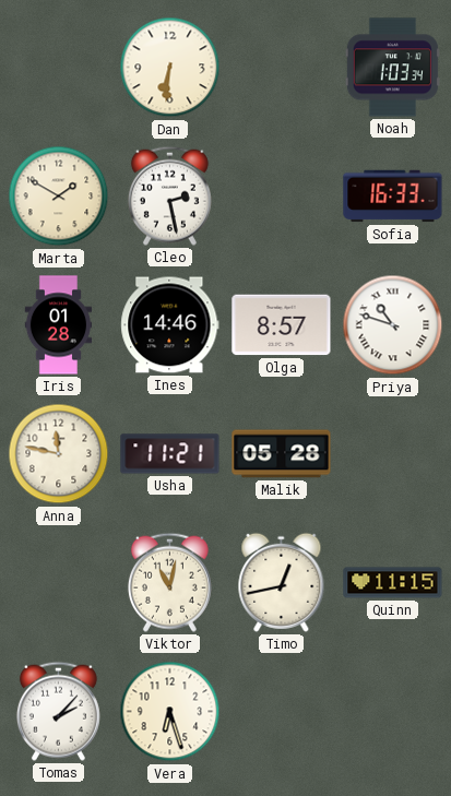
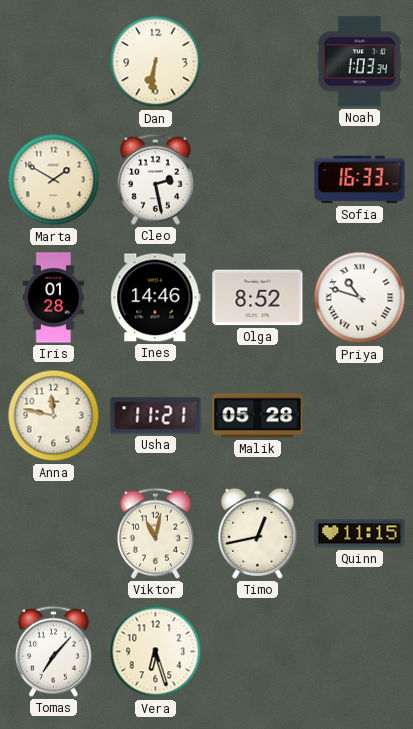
Olga: 8:57 -> 8:52
Tomas: 2:07 -> 7:07
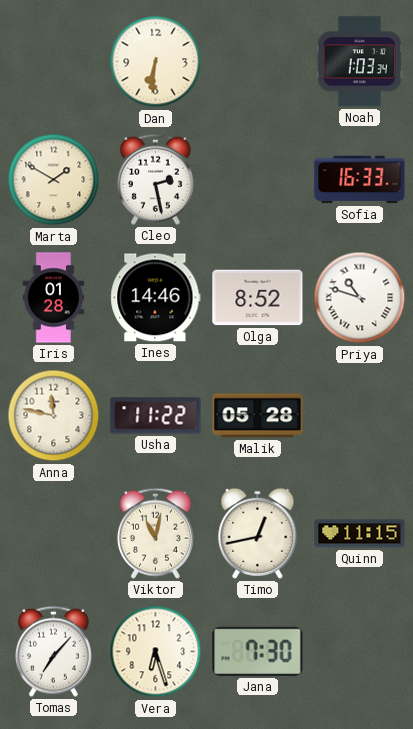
Usha: 11:21 -> 11:22
Jana: none -> 7:30
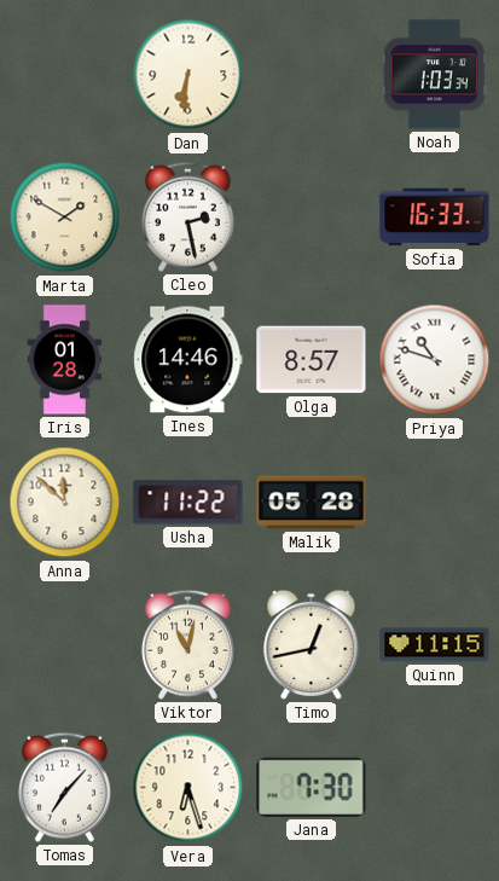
Olga: 8:52 -> 8:57
Anna: 11:47 -> 11:52
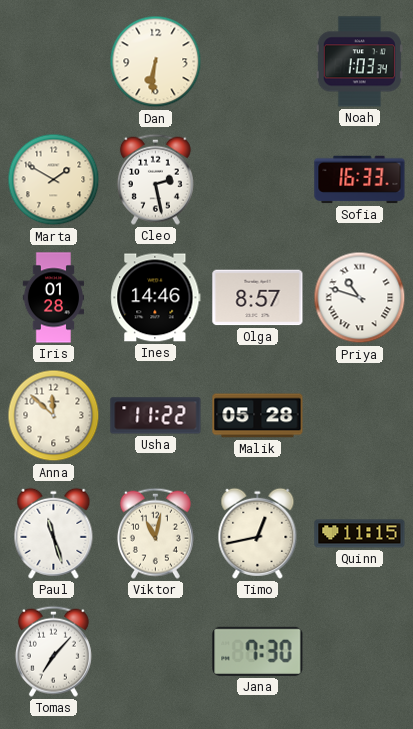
Paul: none -> 11:27
Vera: 6:27 -> none
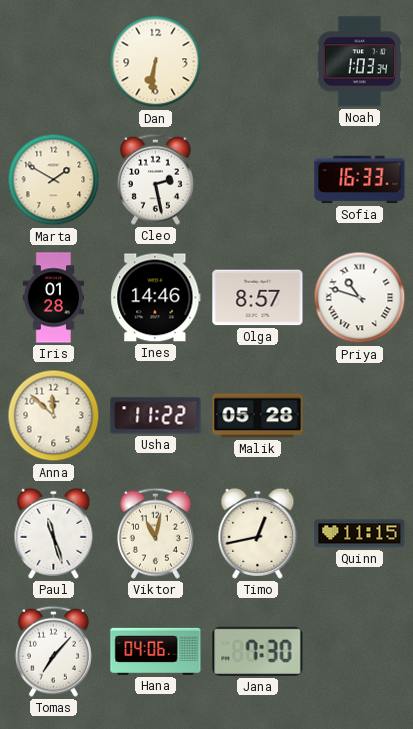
Hana: none -> 04:06
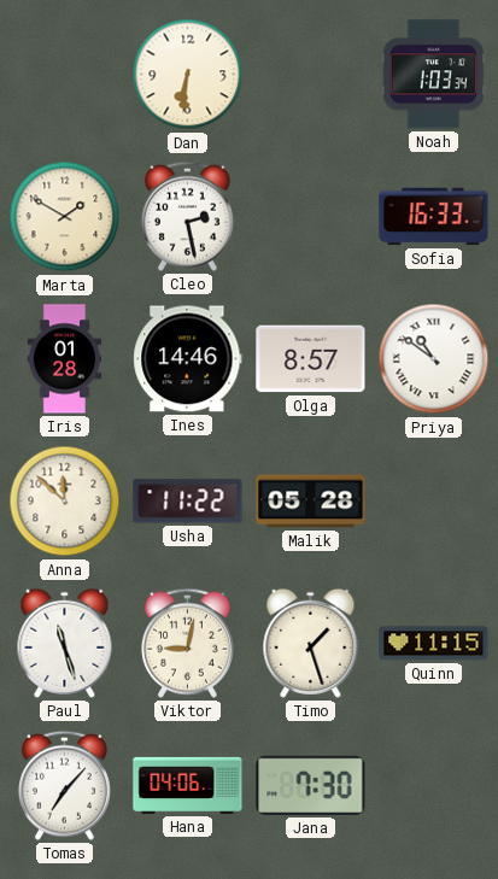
Priya: 10:48 -> 10:51
Viktor: 11:02 -> 9:02
Timo: 12:43 -> 1:27
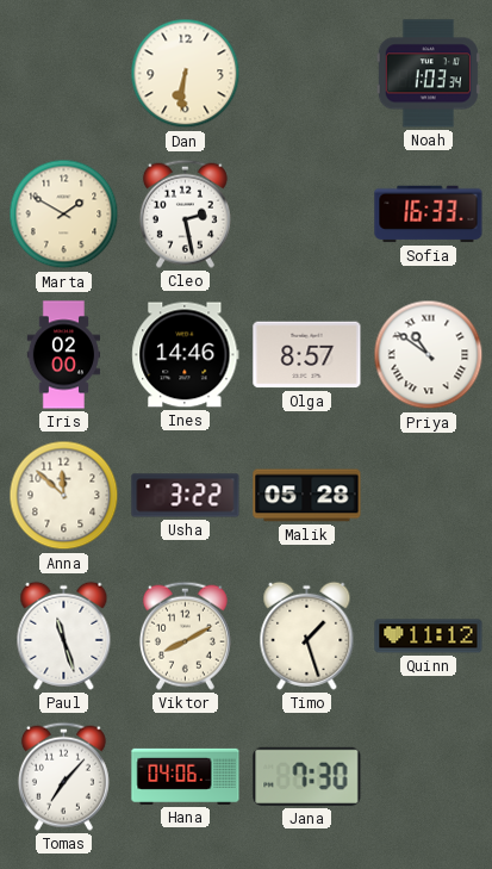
Iris: 01:28 -> 02:00
Usha: 11:22 -> 3:22
Viktor: 9:02 -> 8:10
Quinn: 11:15 -> 11:12
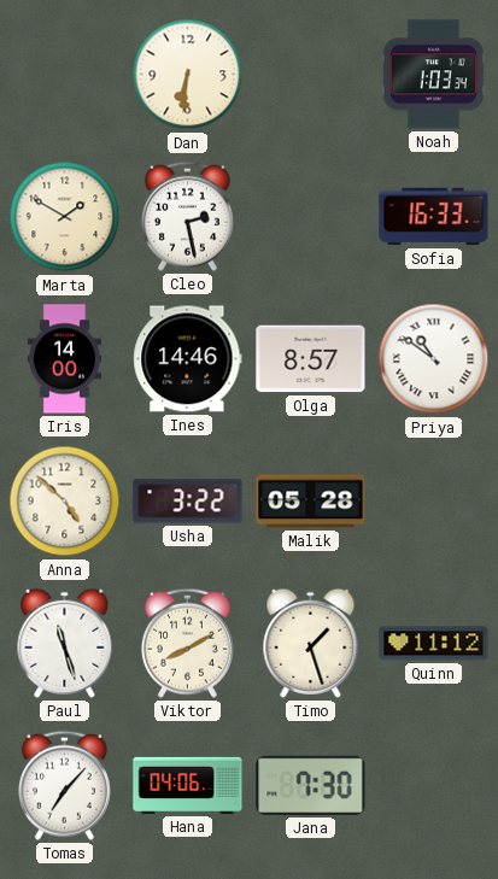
Iris: 02:00 -> 14:00
Anna: 11:52 -> 4:52
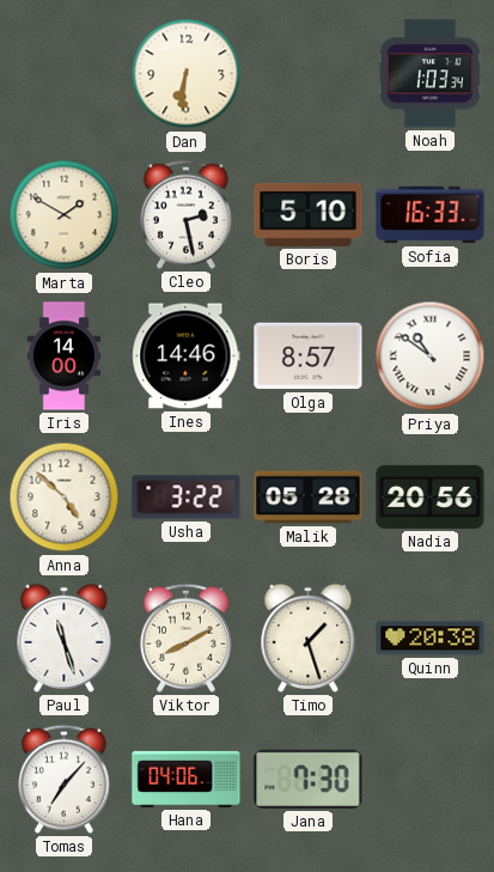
Boris: none -> 5:10
Nadia: none -> 20:56
Quinn: 11:12 -> 20:38
